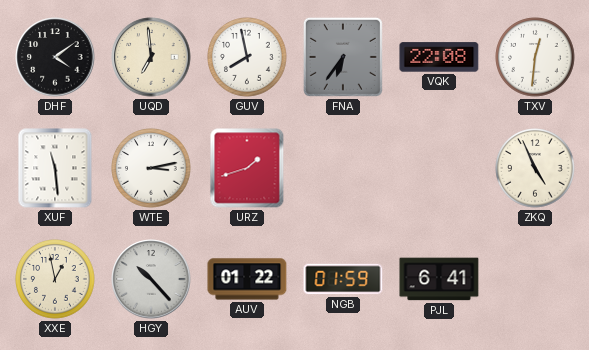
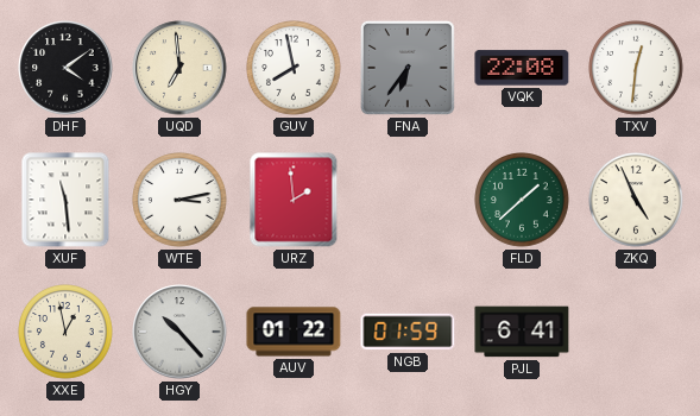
URZ: 1:42 -> 1:59
FLD: none -> 1:38
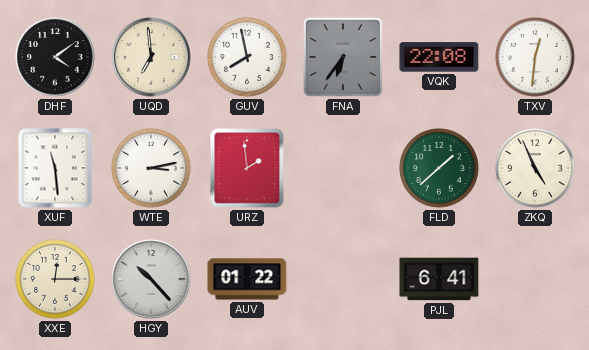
XXE: 12:58 -> 12:15
NGB: 01:59 -> none
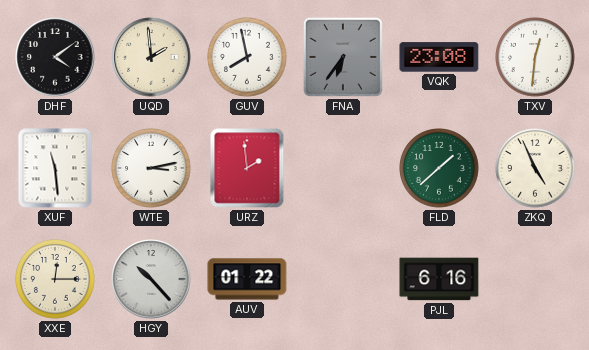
UQD: 6:59 -> 1:59
VQK: 22:08 -> 23:08
PJL: 6:41 -> 6:16
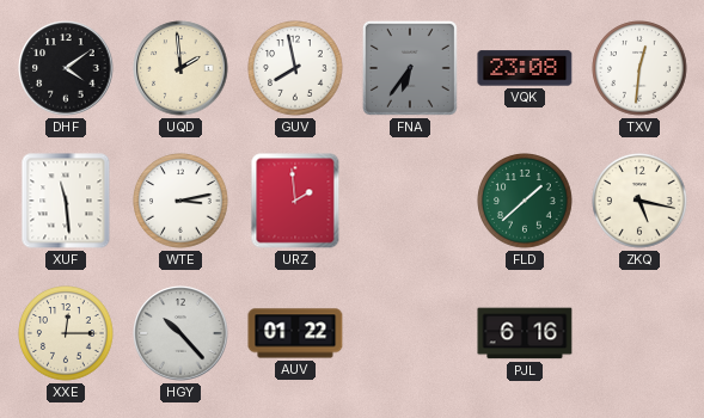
ZKQ: 4:56 -> 5:17
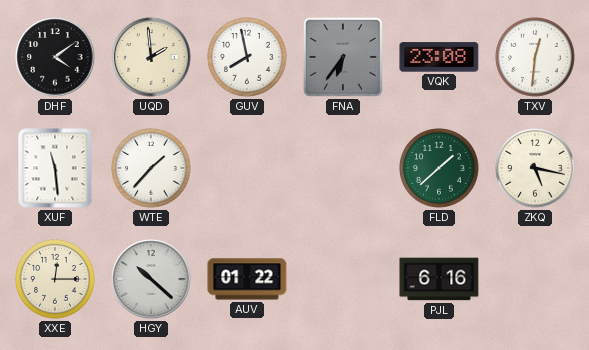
WTE: 3:13 -> 1:37
URZ: 1:59 -> none
HGY: 10:23 -> 10:22
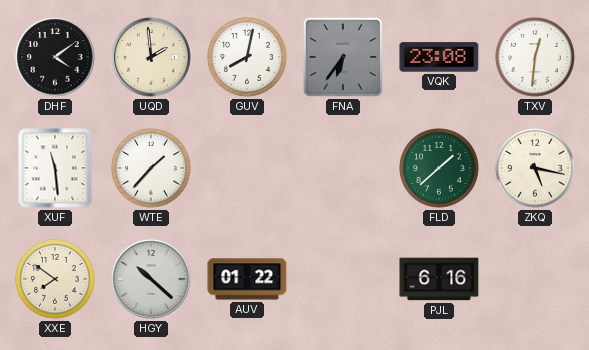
GUV: 7:58 -> 8:02
XXE: 12:15 -> 7:51
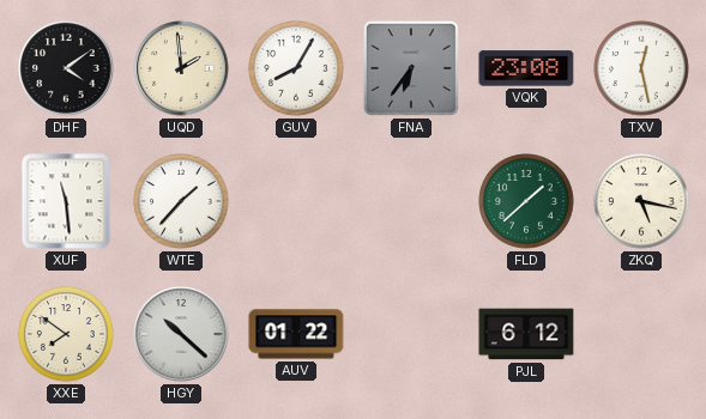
GUV: 8:02 -> 8:05
TXV: 12:31 -> 12:28
PJL: 6:16 -> 6:12
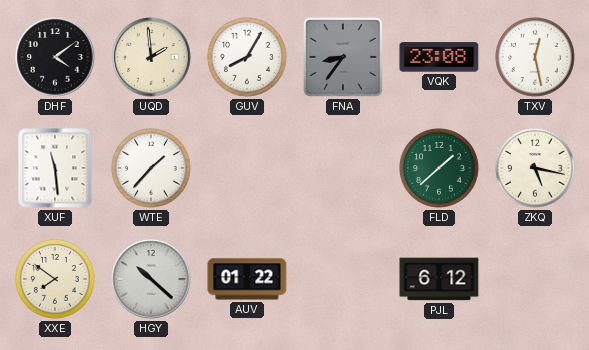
FNA: 6:36 -> 8:36
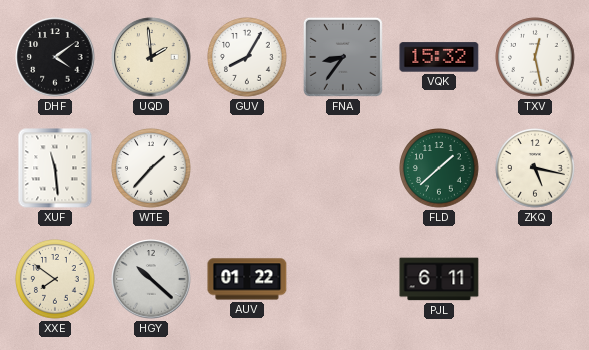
VQK: 23:08 -> 15:32
PJL: 6:12 -> 6:11
